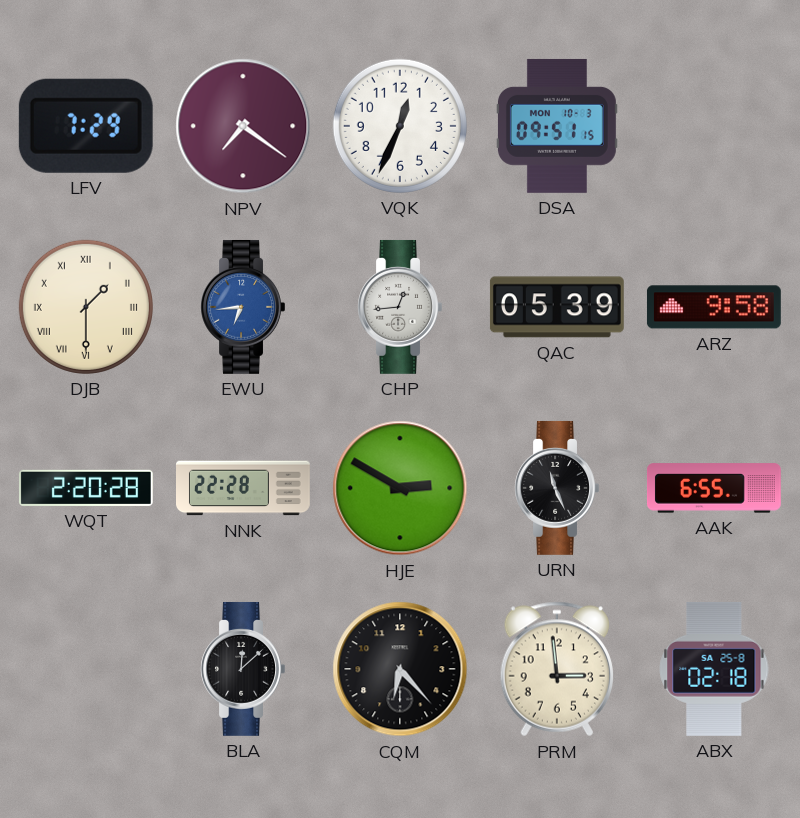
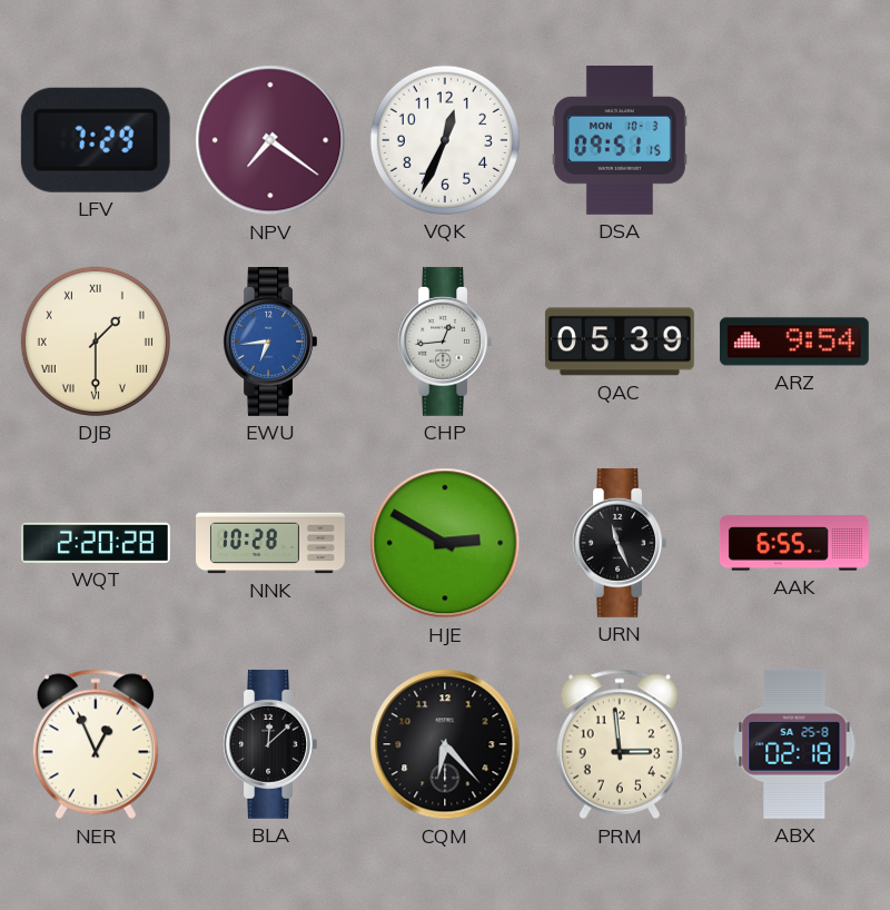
ARZ: 9:58 -> 9:54
NNK: 22:28 -> 10:28
NER: none -> 12:56
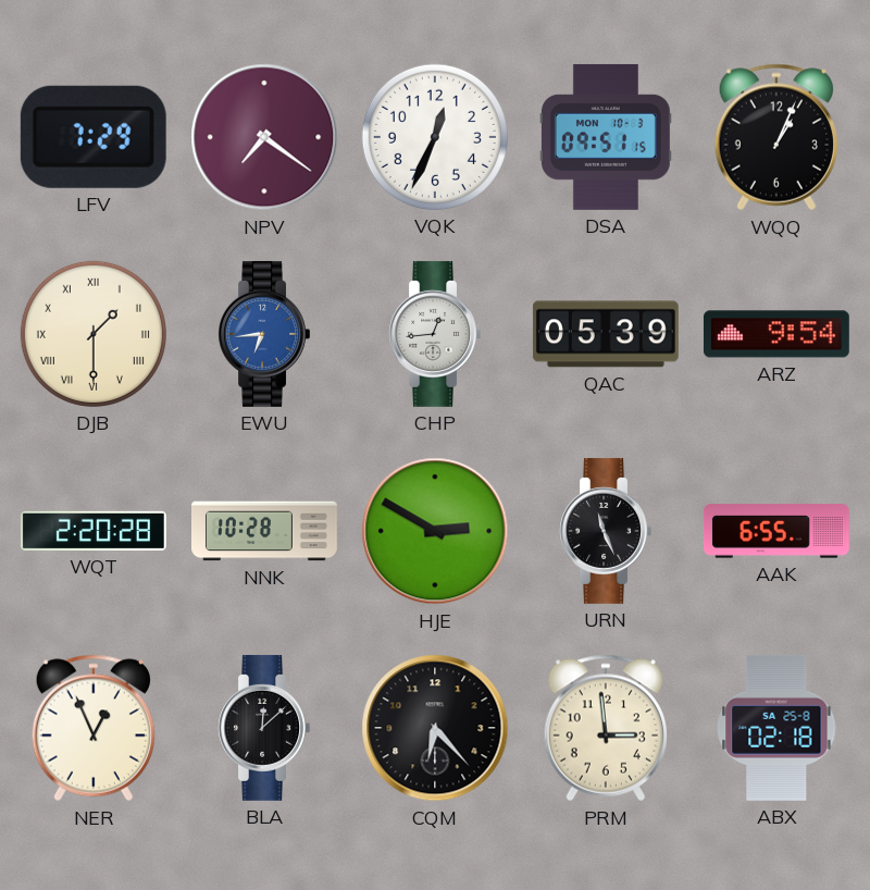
WQQ: none -> 1:04
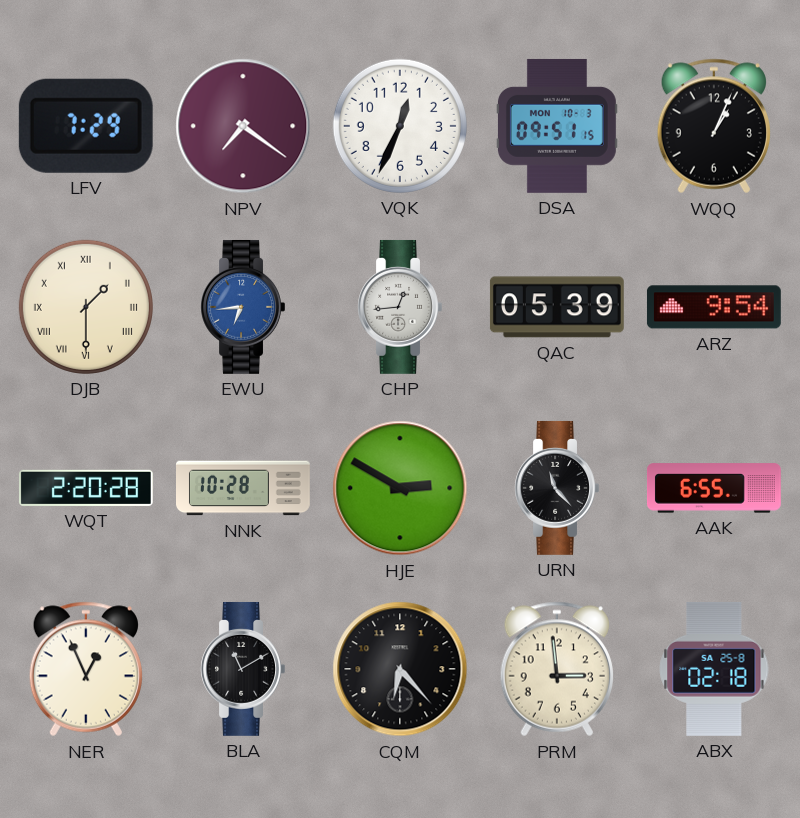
URN: 11:26 -> 11:23
BLA: 12:08 -> 11:10
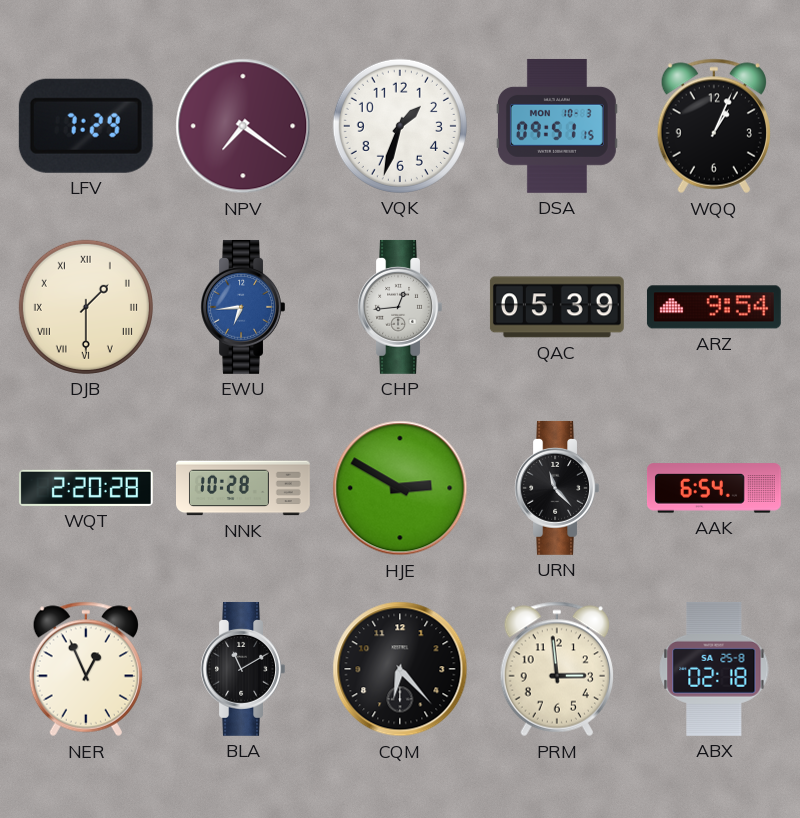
VQK: 12:34 -> 1:33
AAK: 6:55 -> 6:54
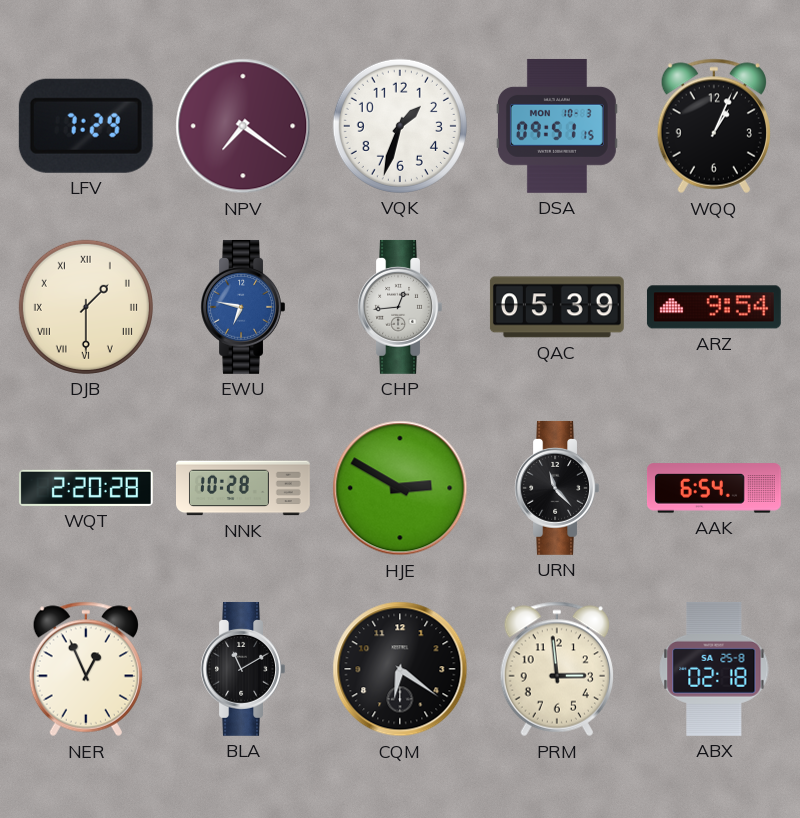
EWU: 6:44 -> 6:47
CQM: 6:23 -> 6:21
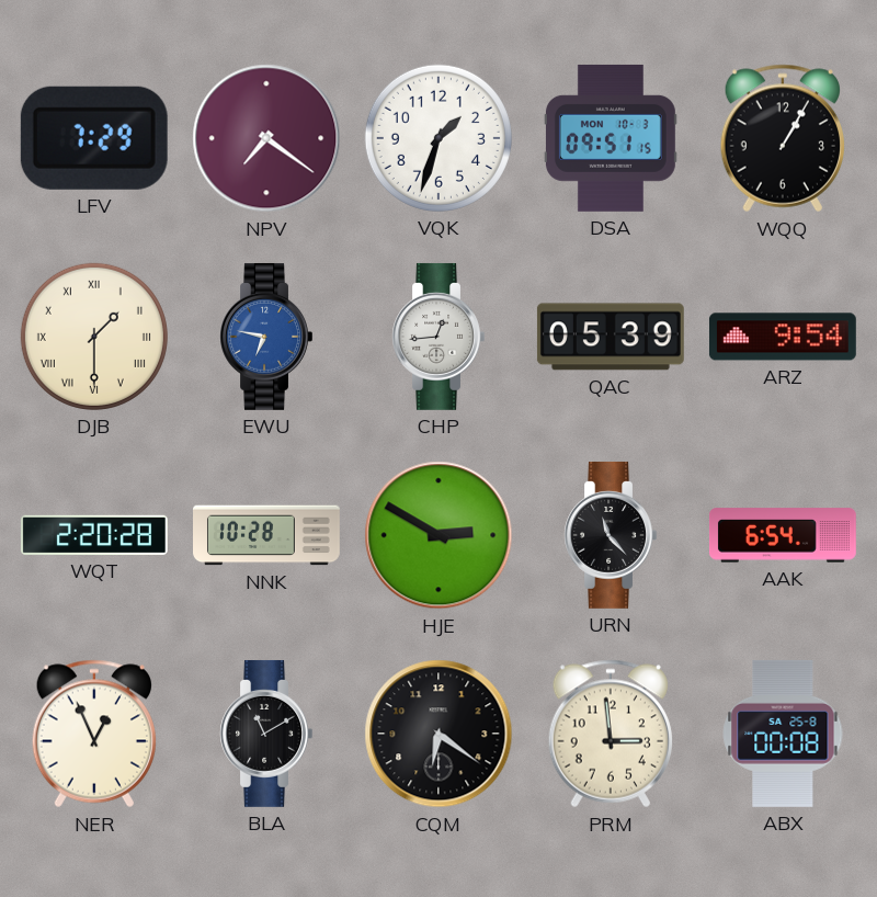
WQQ: 1:04 -> 1:05
ABX: 02:18 -> 00:08
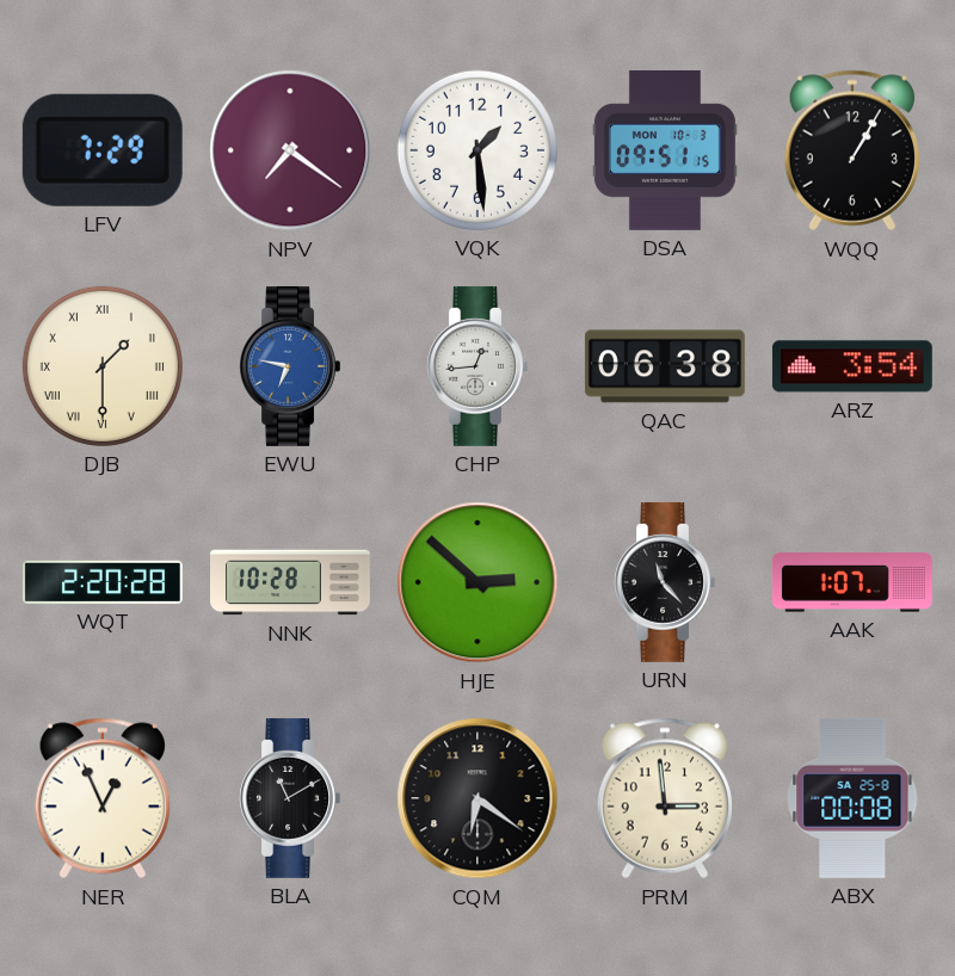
VQK: 1:33 -> 1:29
QAC: 05:39 -> 06:38
ARZ: 9:54 -> 3:54
HJE: 2:50 -> 2:52
AAK: 6:54 -> 1:07
